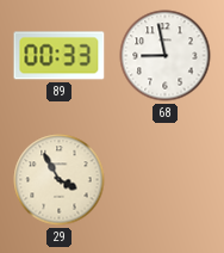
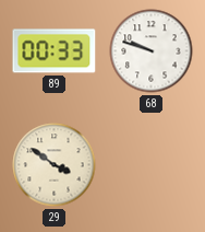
68: 8:58 -> 9:48
29: 3:55 -> 3:51
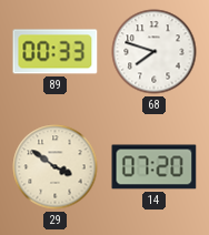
68: 9:48 -> 7:48
14: none -> 07:20
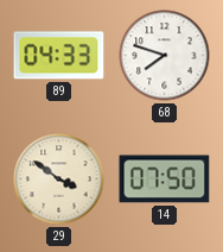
89: 00:33 -> 04:33
14: 07:20 -> 07:50
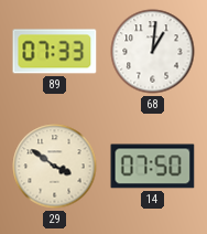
89: 04:33 -> 07:33
68: 7:48 -> 1:01
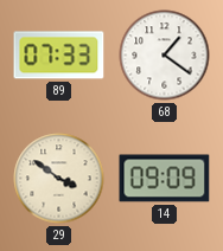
68: 1:01 -> 1:21
14: 07:50 -> 09:09
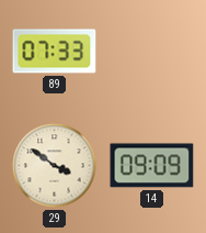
68: 1:21 -> none
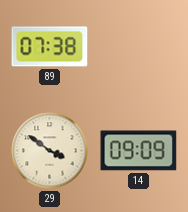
89: 07:33 -> 07:38
